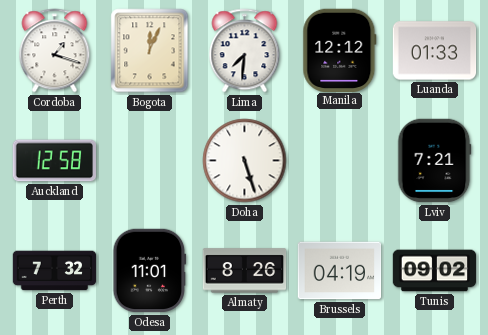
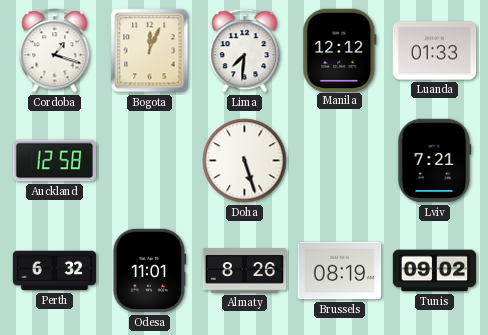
Perth: 7:32 -> 6:32
Brussels: 04:19 -> 08:19
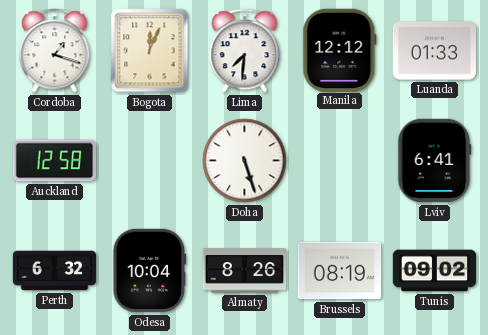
Lviv: 7:21 -> 6:41
Odesa: 11:01 -> 10:04
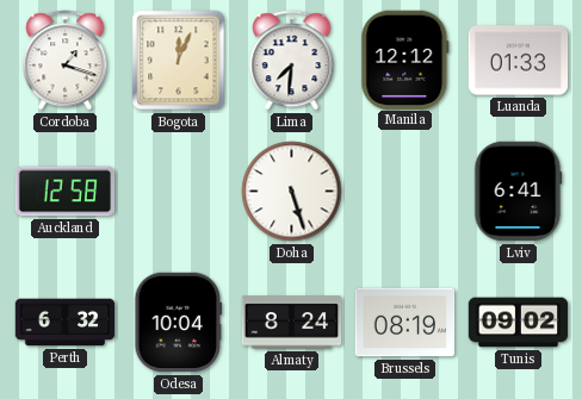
Almaty: 8:26 -> 8:24
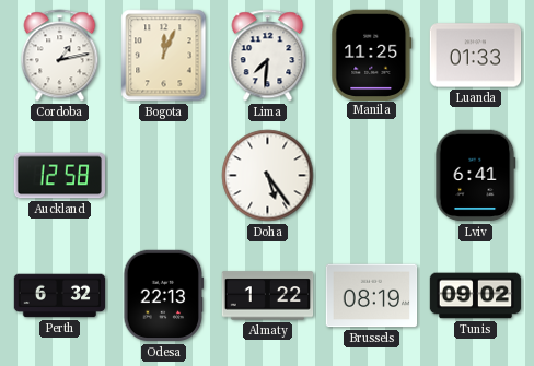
Cordoba: 1:18 -> 1:13
Manila: 12:12 -> 11:25
Doha: 5:27 -> 5:24
Odesa: 10:04 -> 22:13
Almaty: 8:24 -> 1:22
